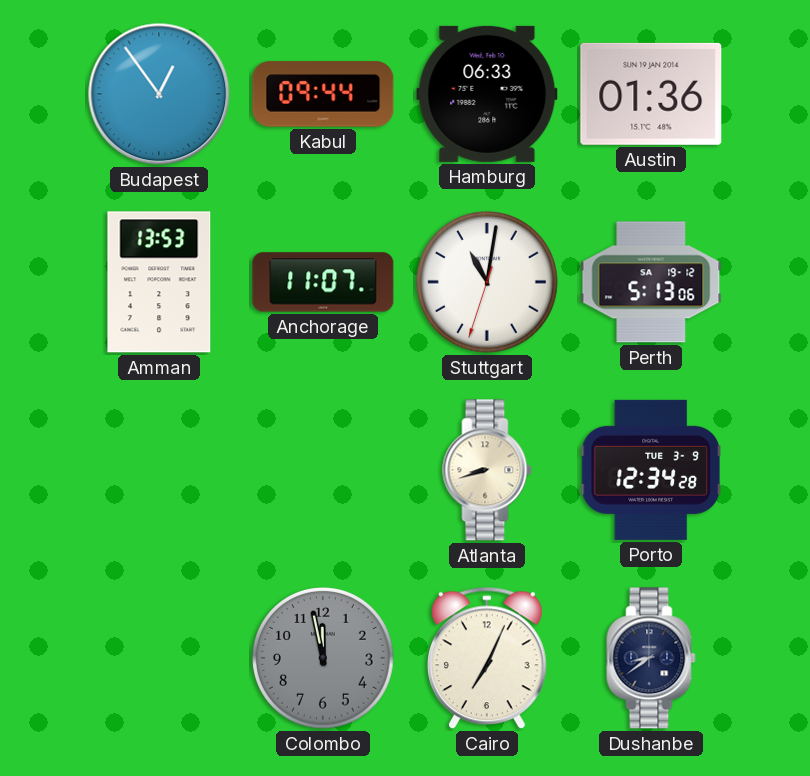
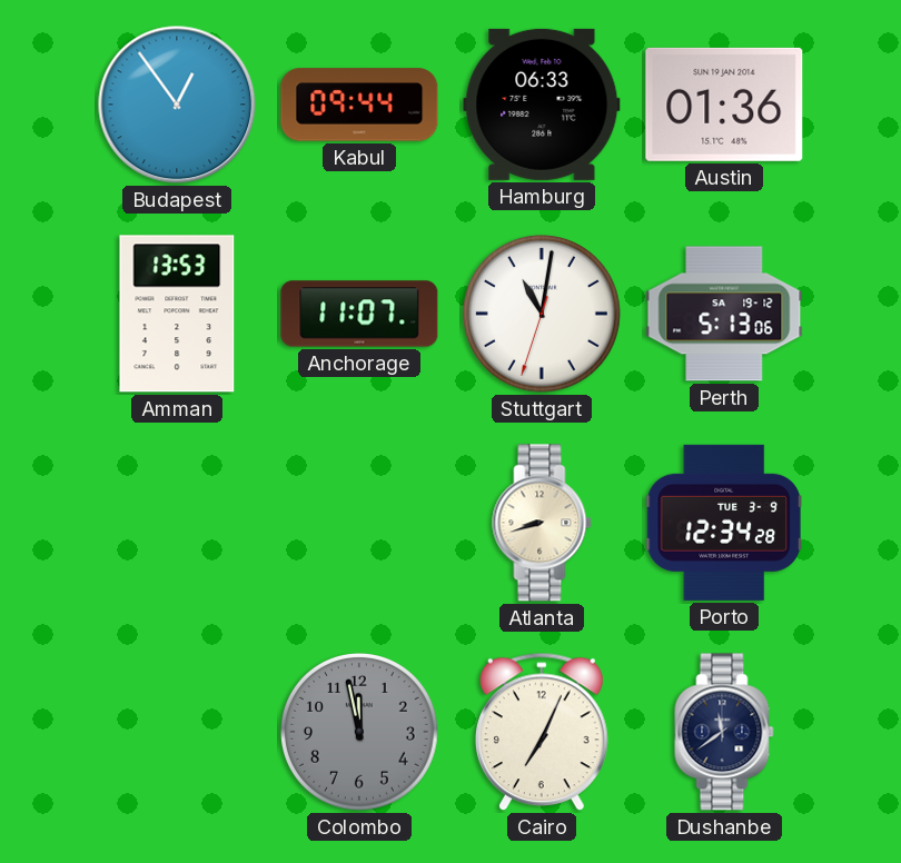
Dushanbe: 8:39 -> 11:39
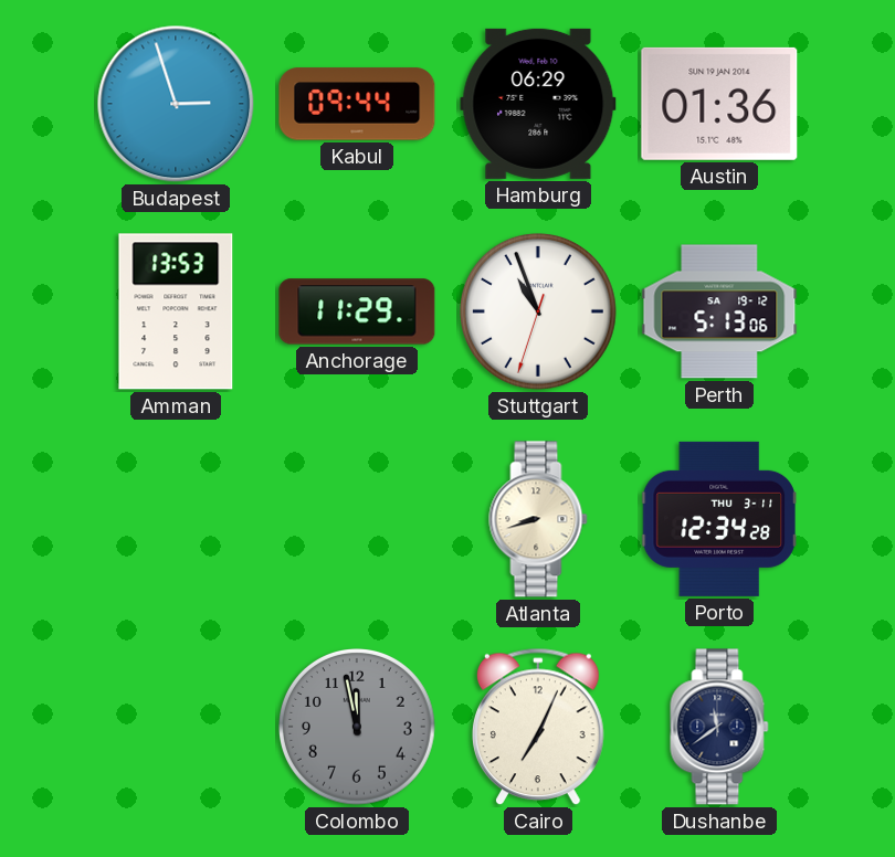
Budapest: 12:54 -> 2:57
Hamburg: 06:33 -> 06:29
Anchorage: 11:07 -> 11:29
Stuttgart: 11:01 -> 10:56
Porto date: TUE 3-9 -> THU 3-11
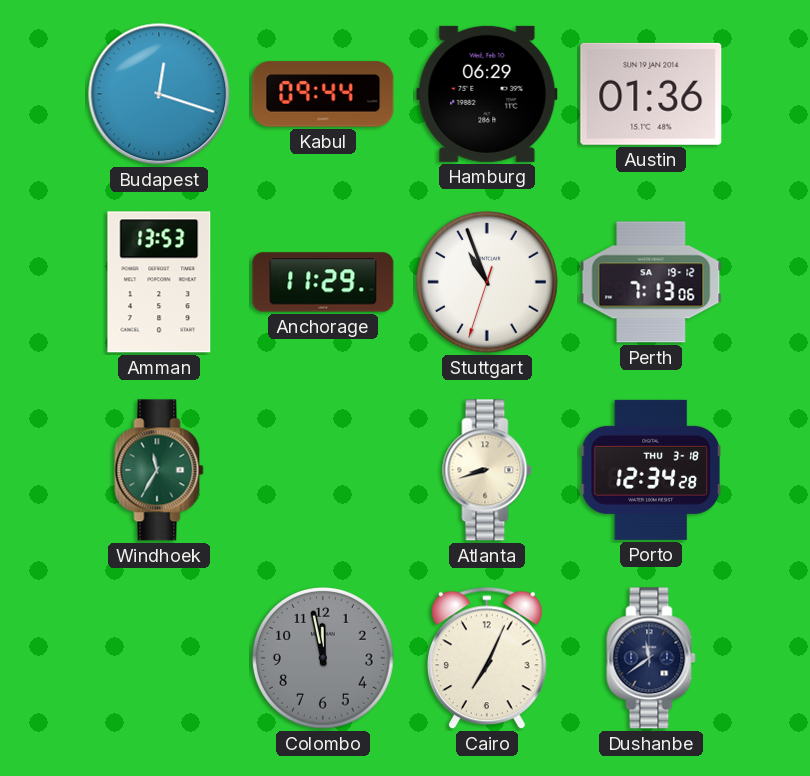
Budapest: 2:57 -> 12:18
Perth: 5:13 -> 7:13
Windhoek: none -> 11:35
Porto date: THU 3-11 -> THU 3-18
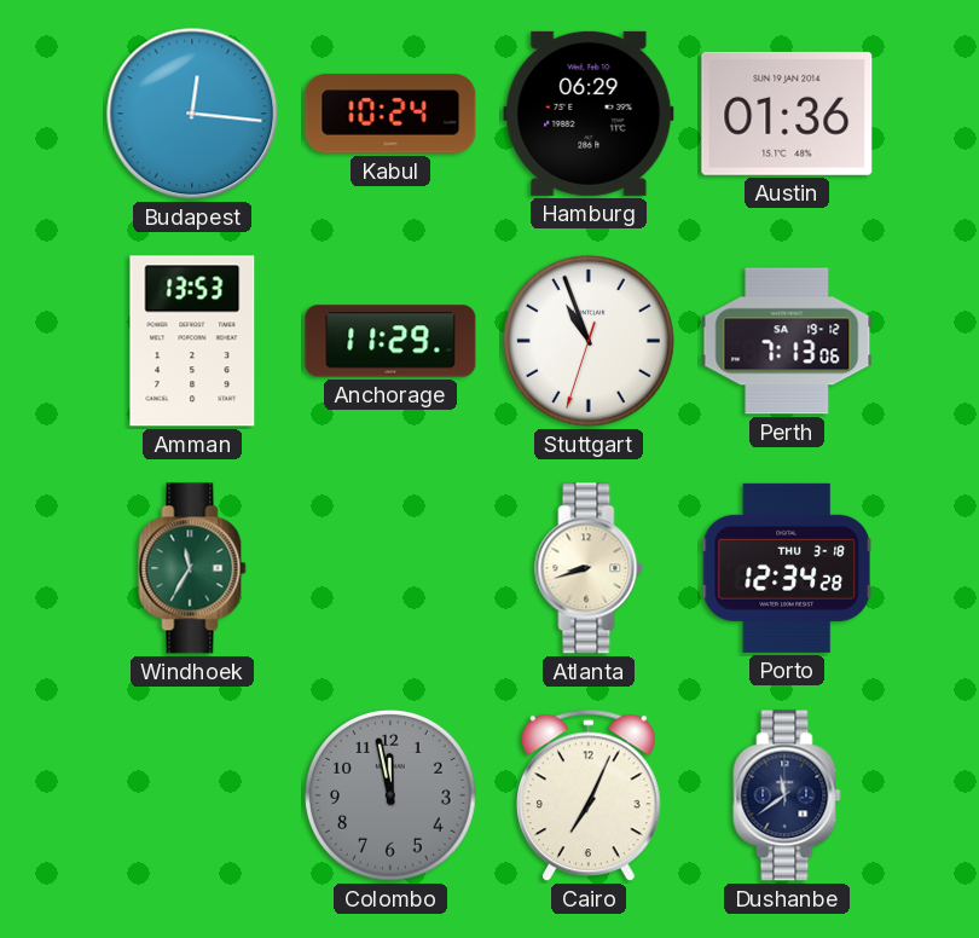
Budapest: 12:18 -> 12:16
Kabul: 09:44 -> 10:24
